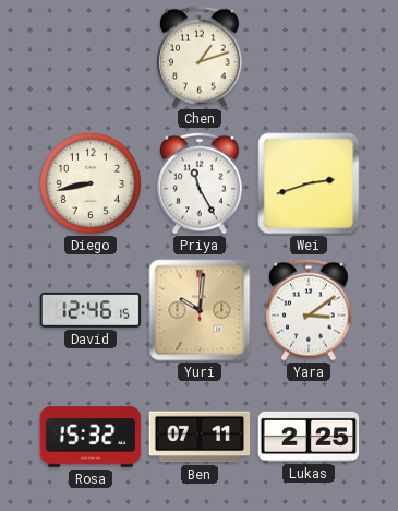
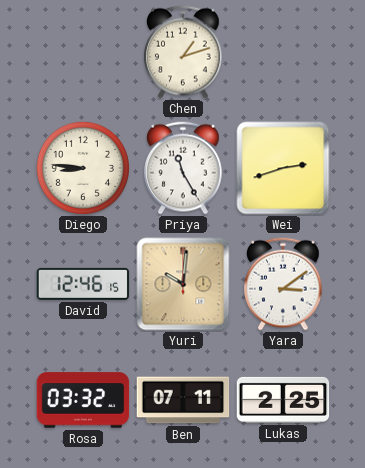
Diego: 8:43 -> 8:46
Rosa: 15:32 -> 03:32
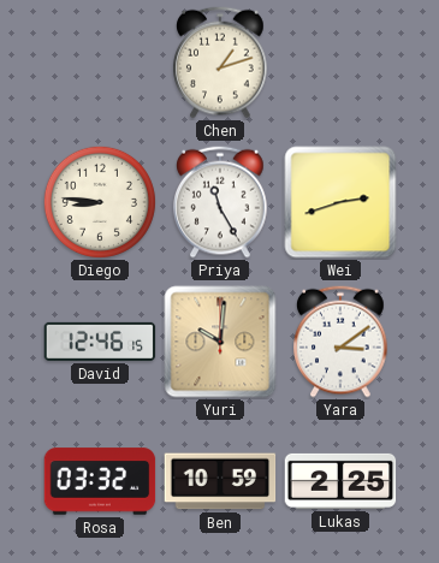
Ben: 07:11 -> 10:59
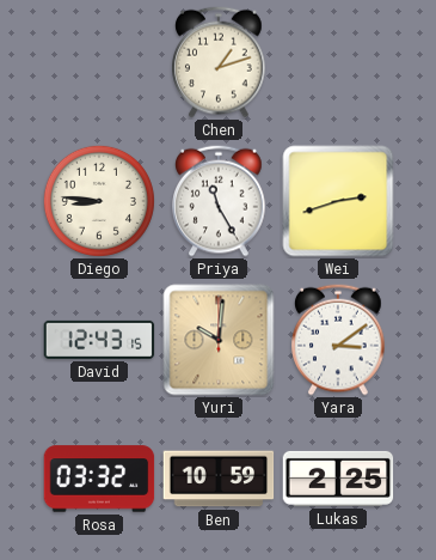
David: 12:46 -> 12:43
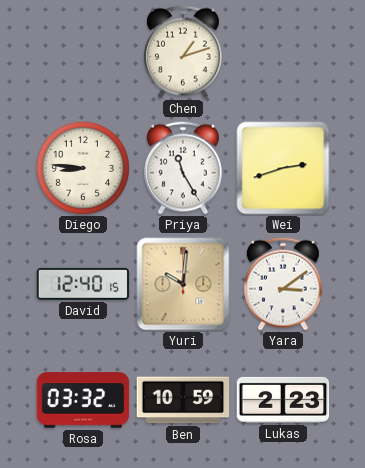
David: 12:43 -> 12:40
Lukas: 2:25 -> 2:23
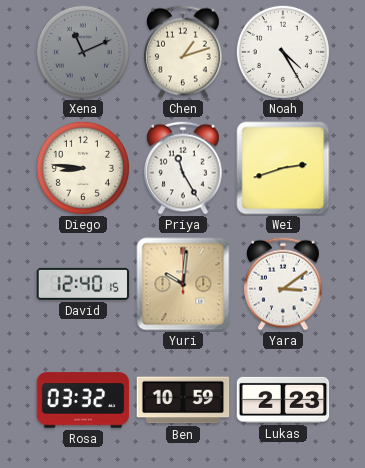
Xena: none -> 11:11
Noah: none -> 4:25
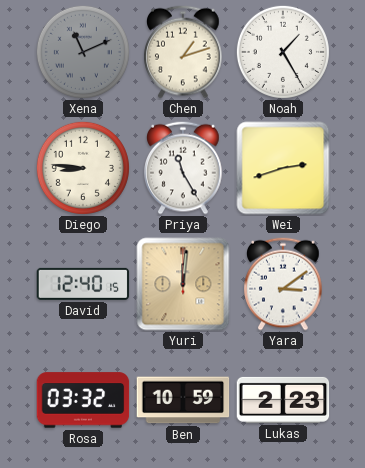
Noah: 4:25 -> 1:25
Yuri: 10:01 -> 12:01
